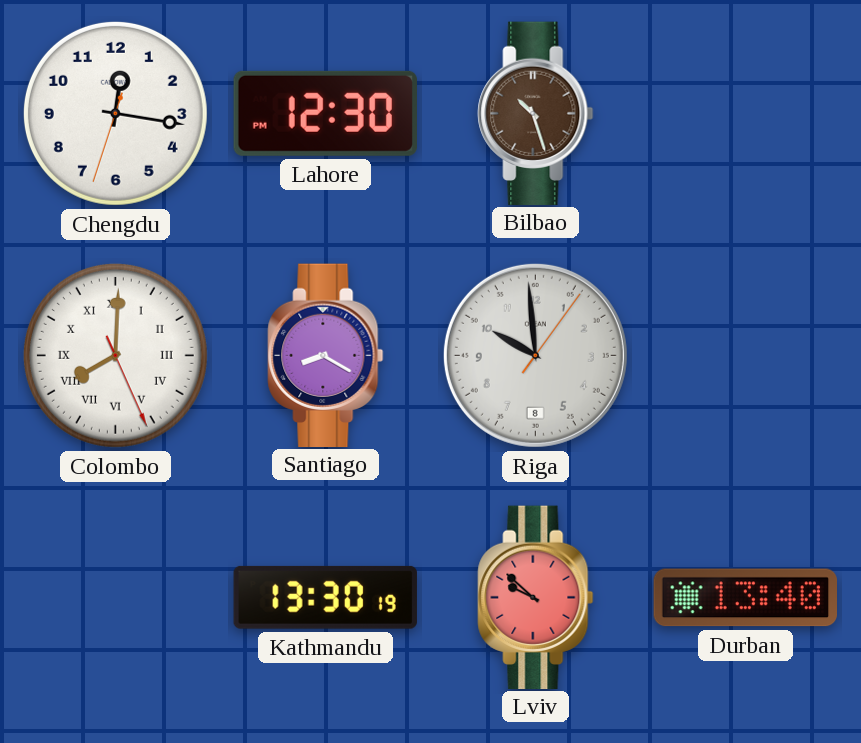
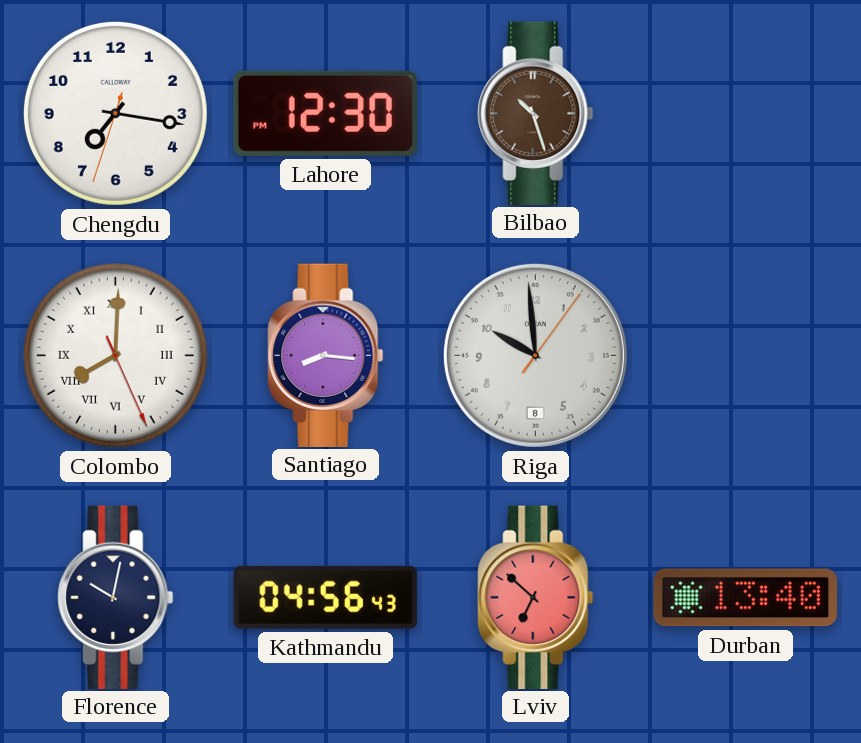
Chengdu: 12:16 -> 7:16
Santiago: 8:20 -> 8:16
Florence: none -> 10:02
Kathmandu: 13:30 -> 04:56
Lviv: 9:52 -> 6:52
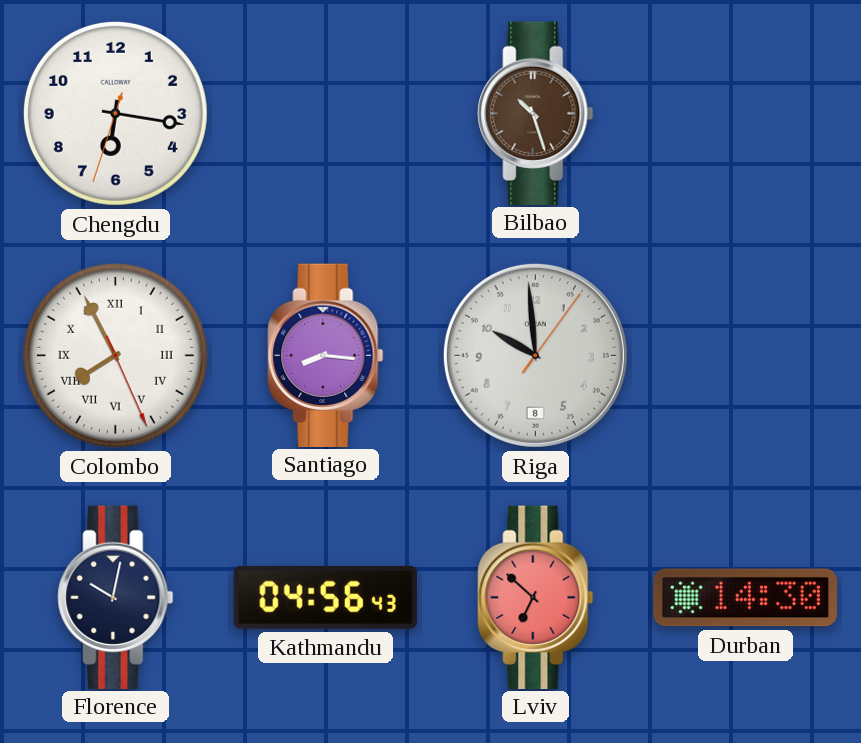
Chengdu: 7:16 -> 6:16
Lahore: 12:30 -> none
Colombo: 8:00 -> 7:55
Durban: 13:40 -> 14:30
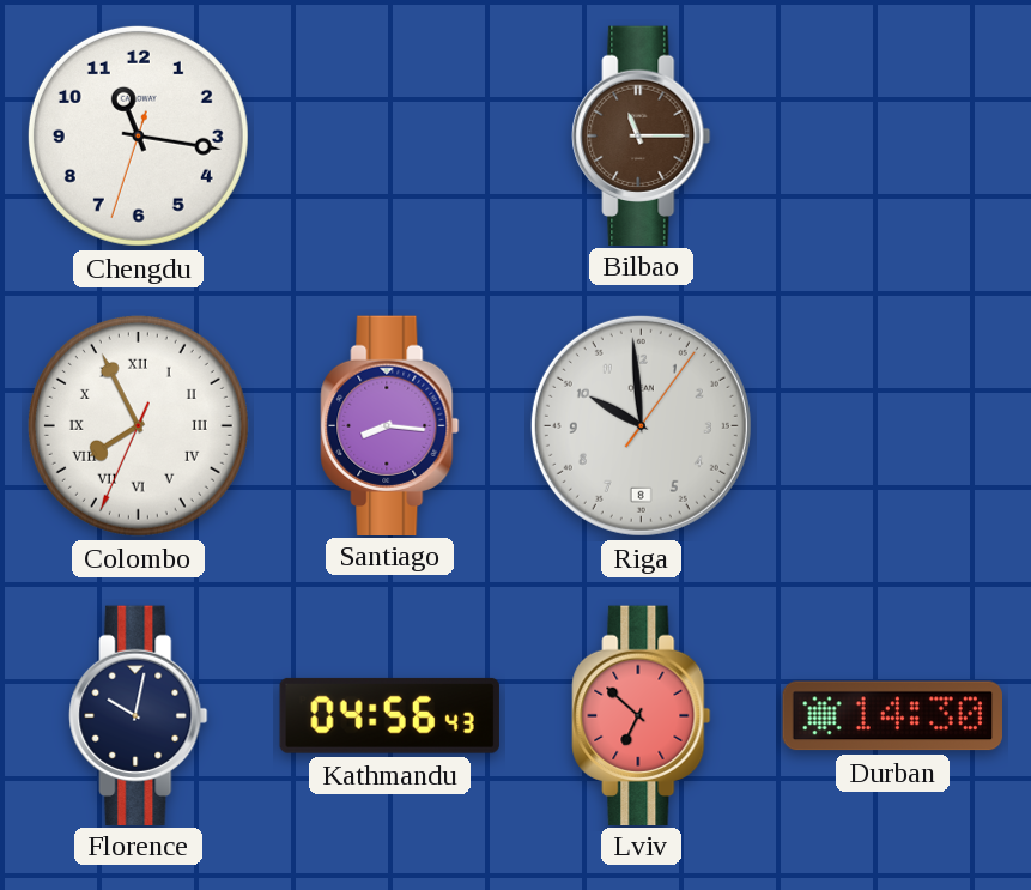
Chengdu: 6:16 -> 11:16
Bilbao: 10:27 -> 11:15
Colombo: 7:55:26 -> 7:55:34
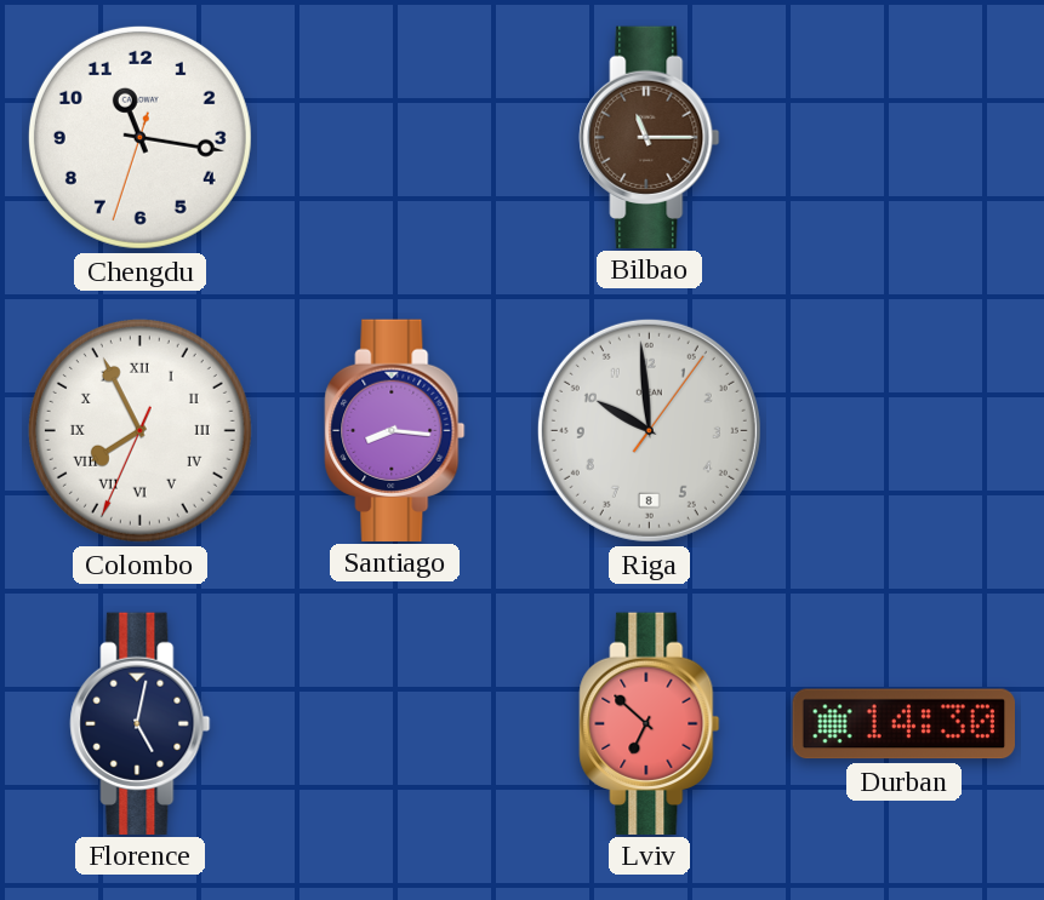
Florence: 10:02 -> 5:02
Kathmandu: 04:56 -> none
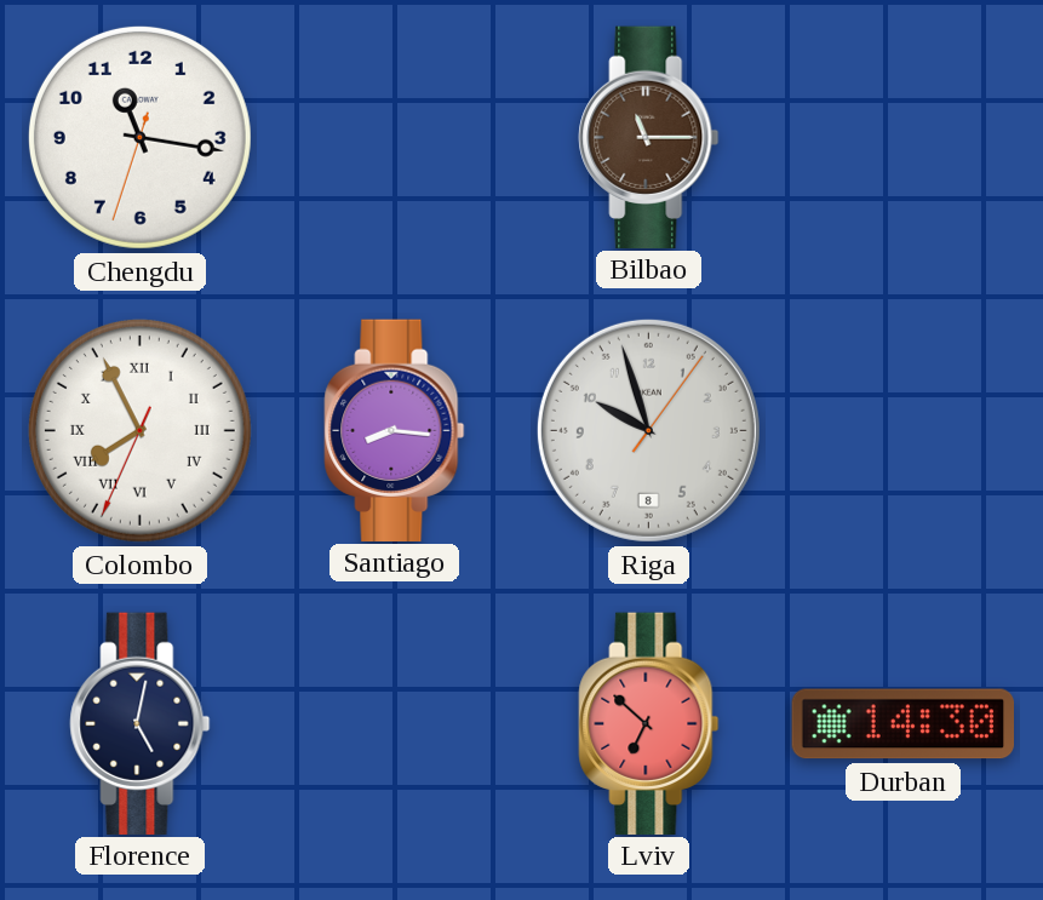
Riga: 9:59 -> 9:57
